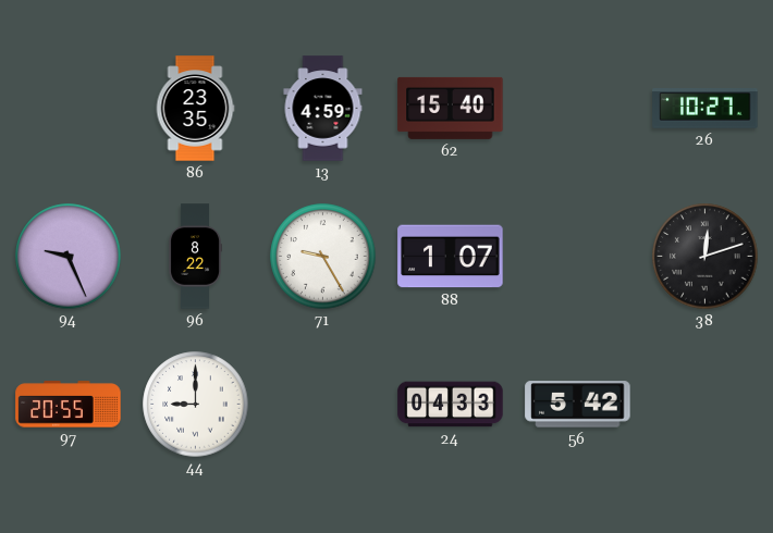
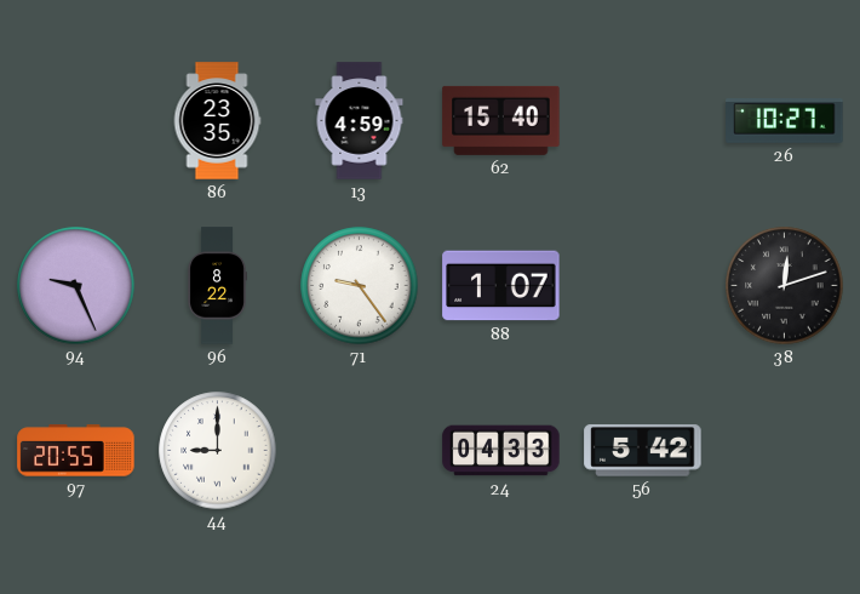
71: 9:25 -> 9:24
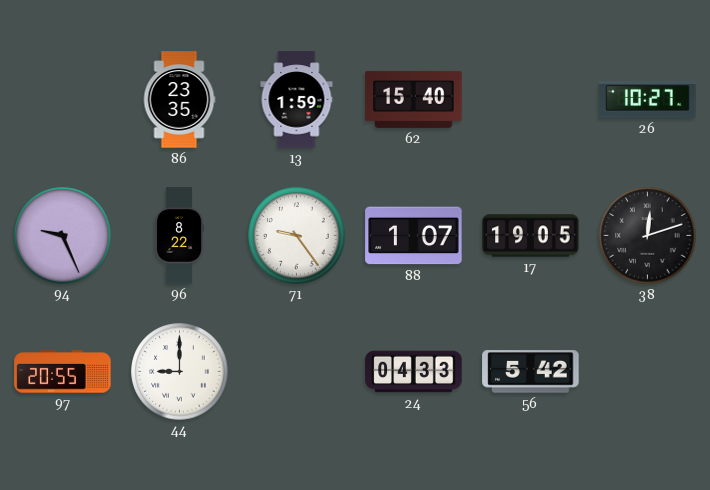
13: 4:59 -> 1:59
17: none -> 19:05
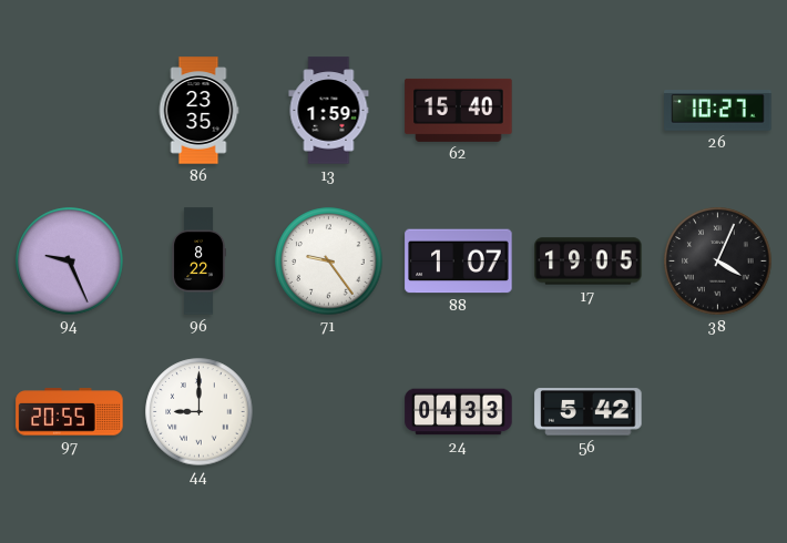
38: 12:12 -> 4:04
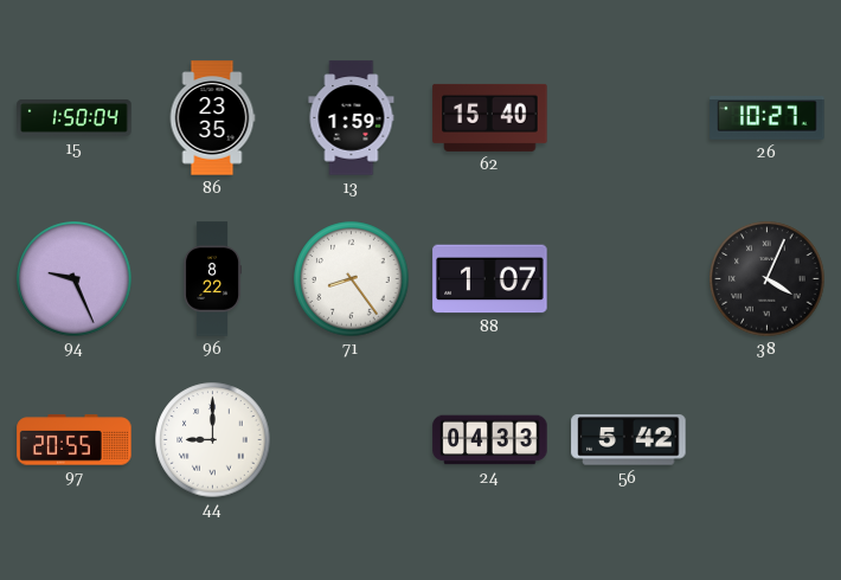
15: none -> 1:50
71: 9:24 -> 8:24
17: 19:05 -> none
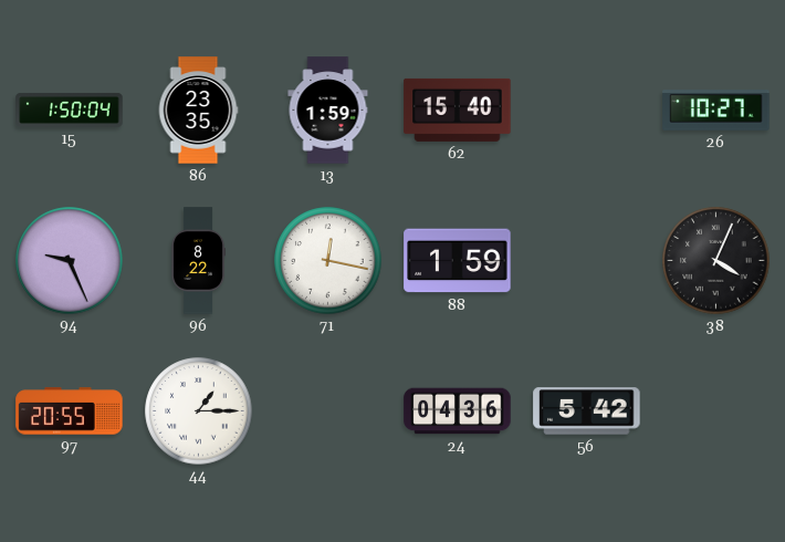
71: 8:24 -> 12:17
88: 1:07 -> 1:59
44: 9:00 -> 1:15
24: 04:33 -> 04:36
